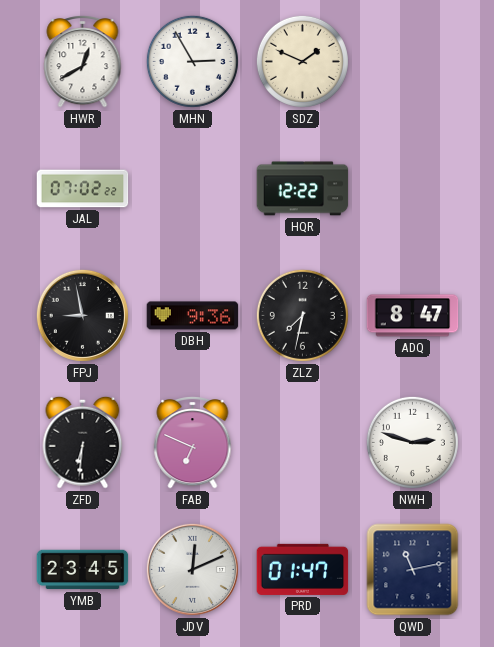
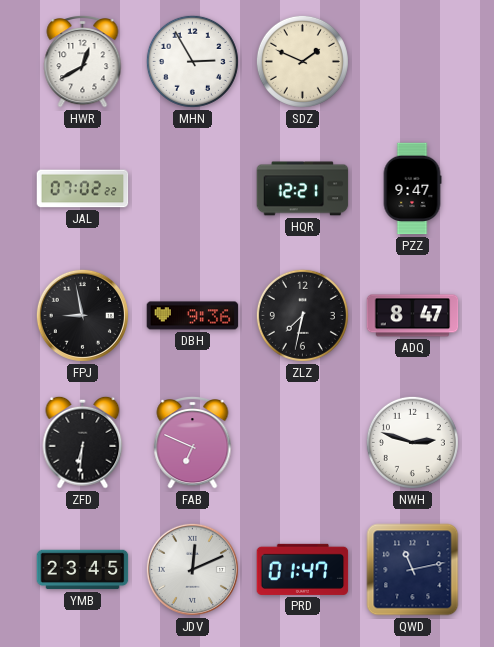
HQR: 12:22 -> 12:21
PZZ: none -> 9:47
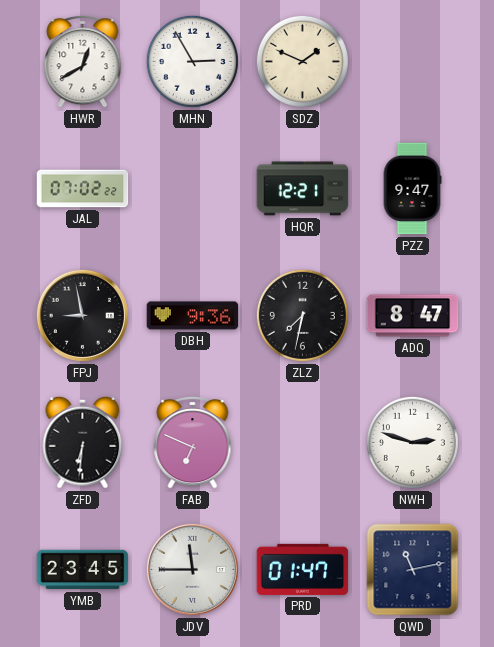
JDV: 12:11 -> 11:45
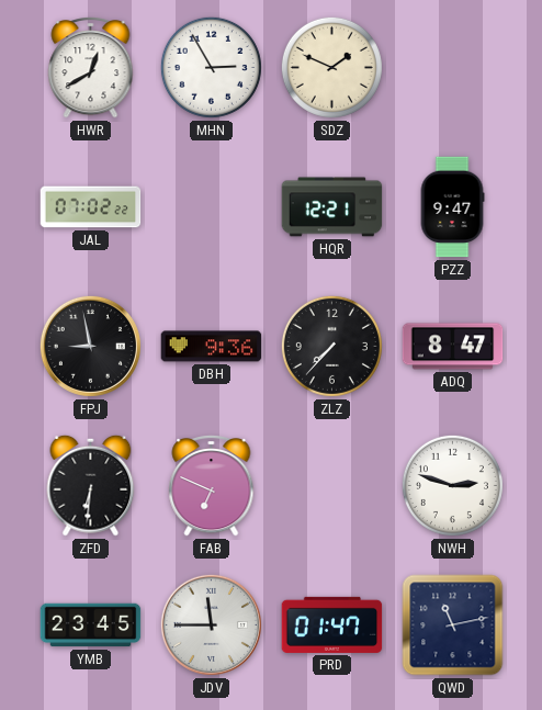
ZLZ: 7:32 -> 7:37
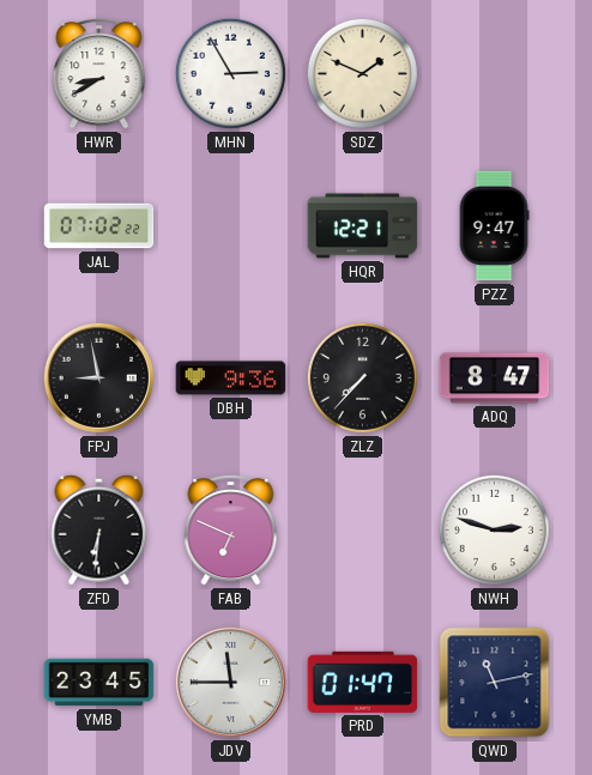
HWR: 12:40 -> 8:40
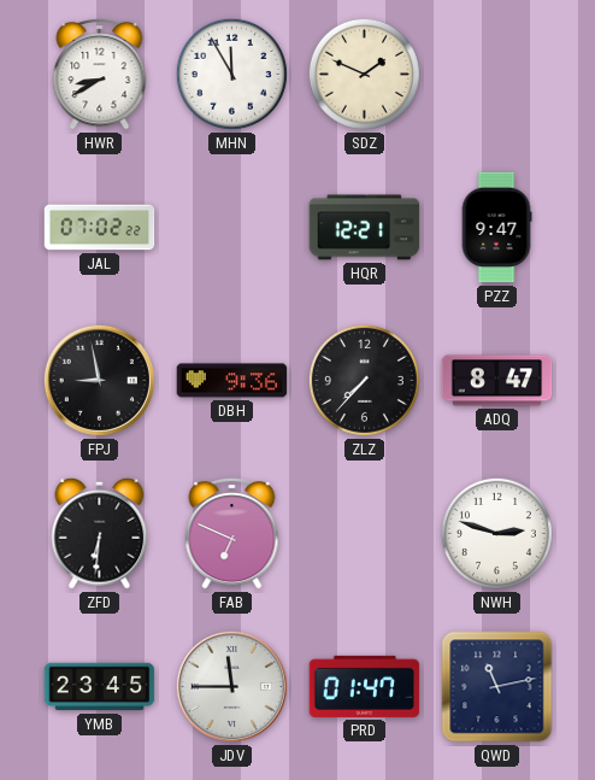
MHN: 2:55 -> 11:55
